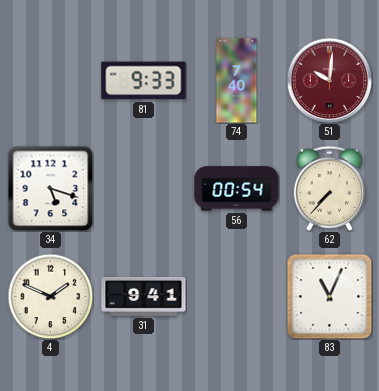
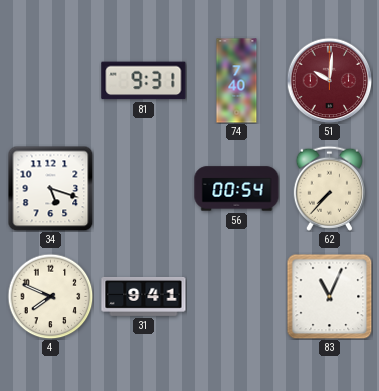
81: 9:33 -> 9:31
4: 1:49 -> 7:49
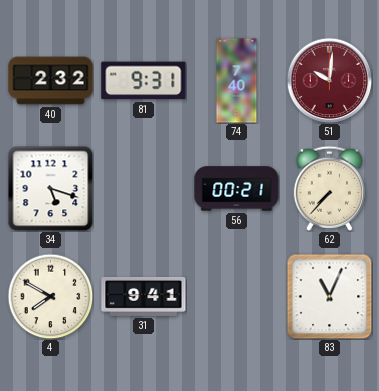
40: none -> 2:32
56: 00:54 -> 00:21
4: 7:49 -> 7:50
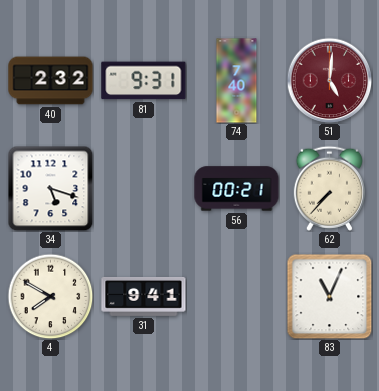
51: 10:01 -> 5:01
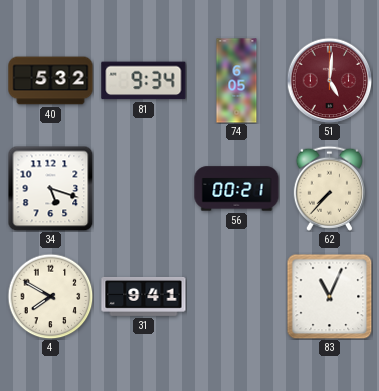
40: 2:32 -> 5:32
81: 9:31 -> 9:34
74: 7:40 -> 6:05
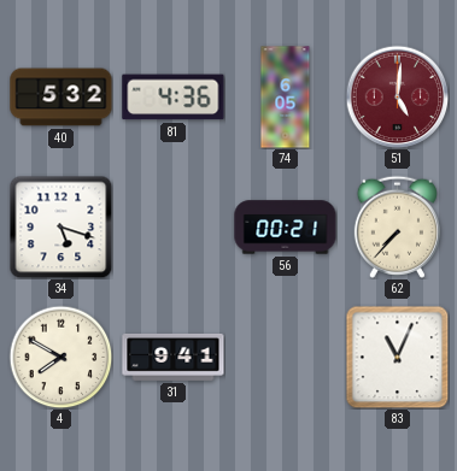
81: 9:34 -> 4:36
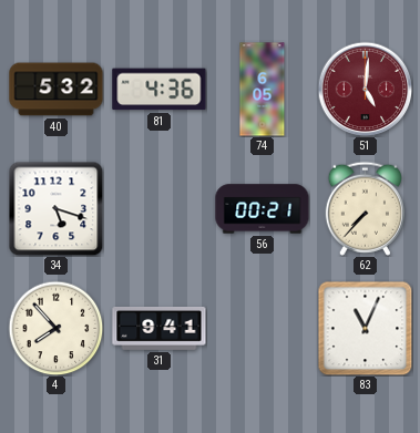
4: 7:50 -> 7:53
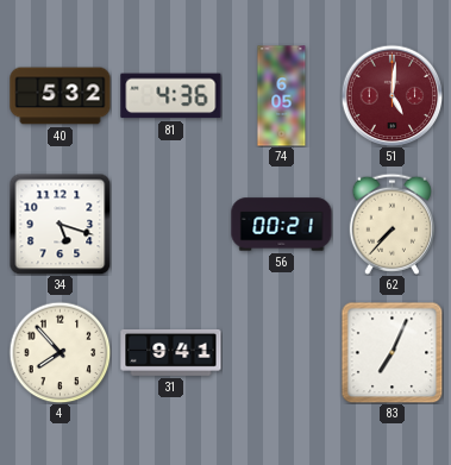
83: 11:04 -> 7:04
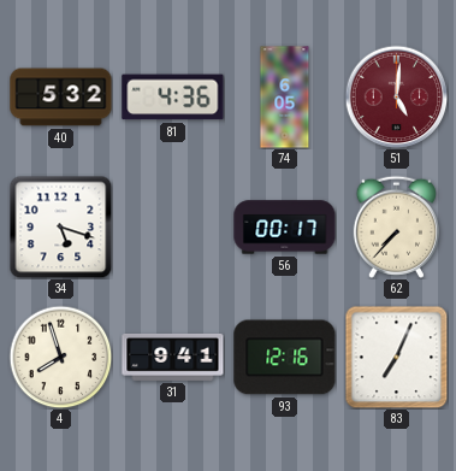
56: 00:21 -> 00:17
4: 7:53 -> 7:57
93: none -> 12:16
